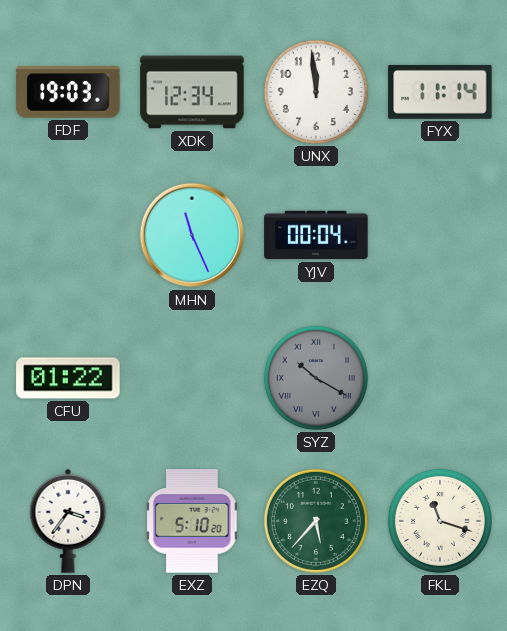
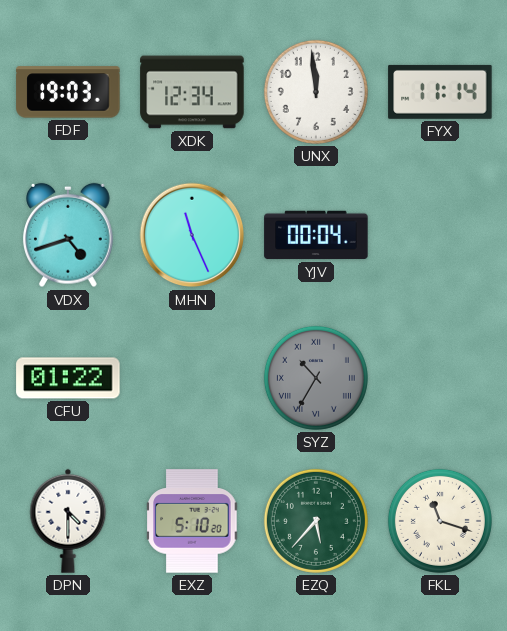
VDX: none -> 4:42
SYZ: 10:20 -> 10:35
DPN: 3:36 -> 4:30
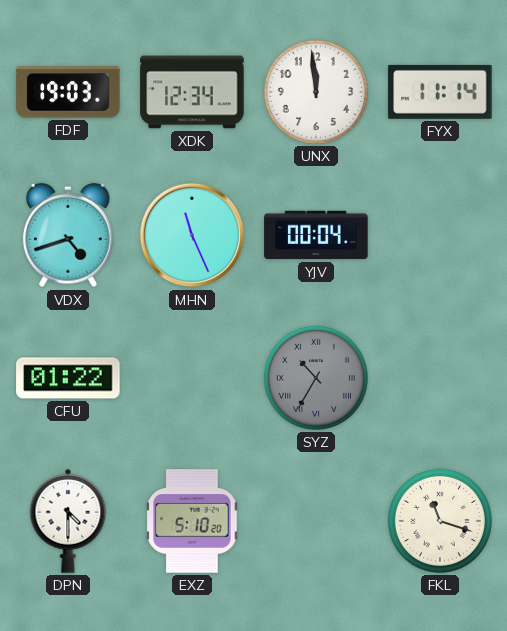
EZQ: 5:37 -> none
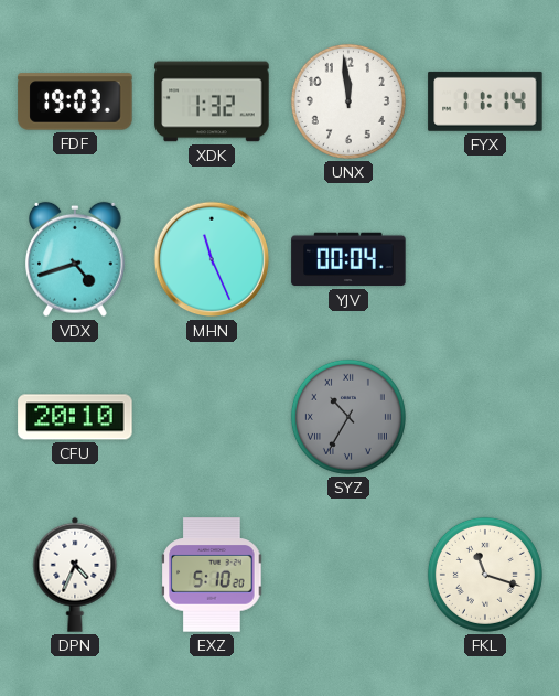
XDK: 12:34 -> 1:32
CFU: 01:22 -> 20:10
DPN: 4:30 -> 4:34
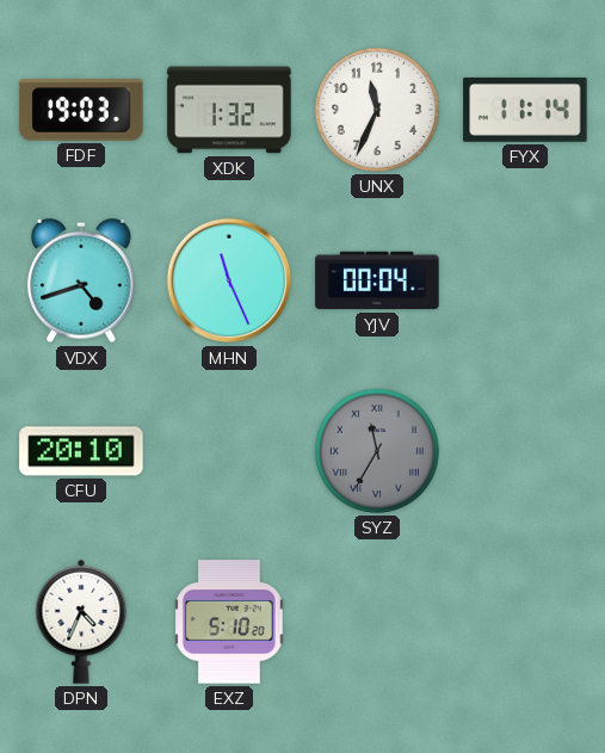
UNX: 11:59 -> 11:34
SYZ: 10:35 -> 11:35
FKL: 11:18 -> none
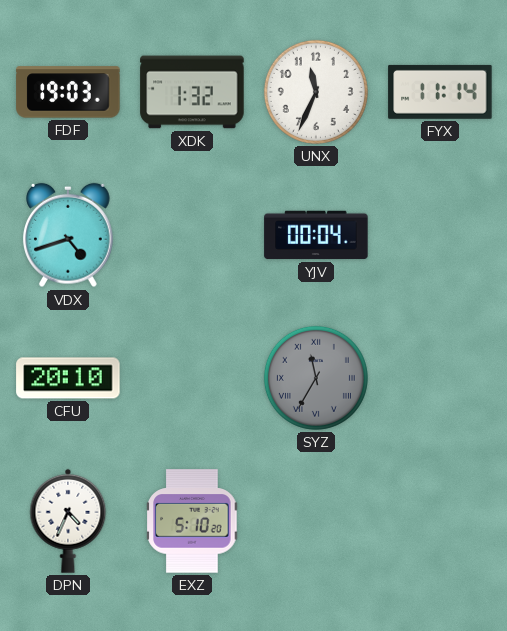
MHN: 11:26 -> none
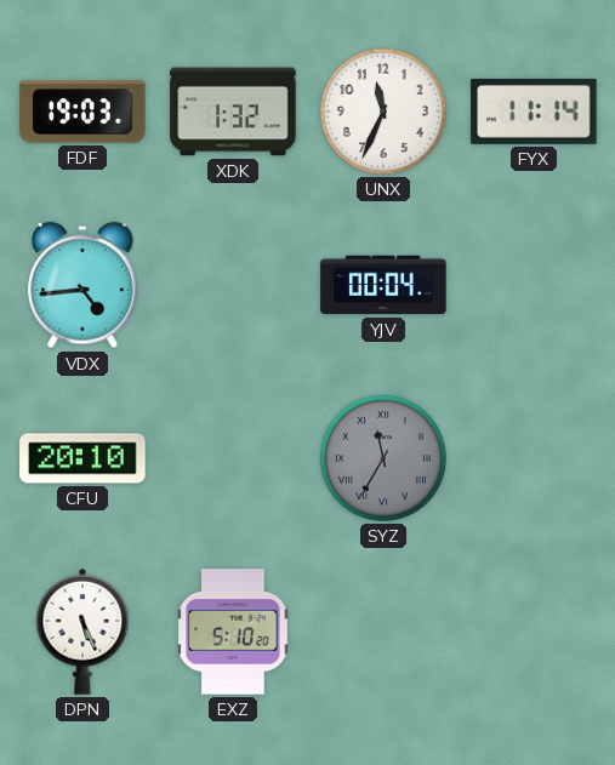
VDX: 4:42 -> 4:44
DPN: 4:34 -> 5:26
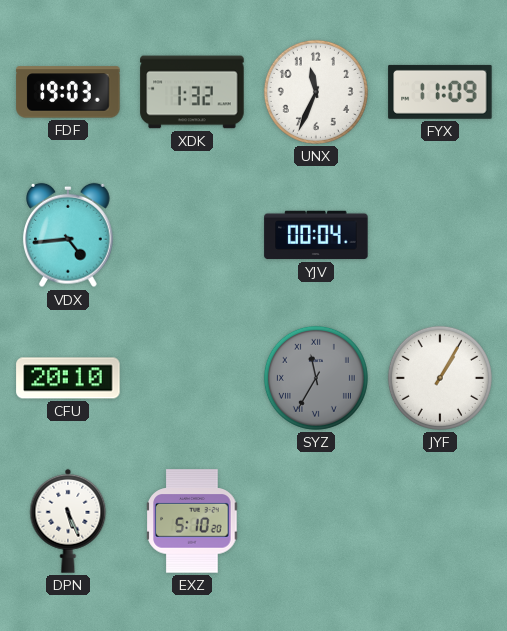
FYX: 11:14 -> 11:09
JYF: none -> 1:05
